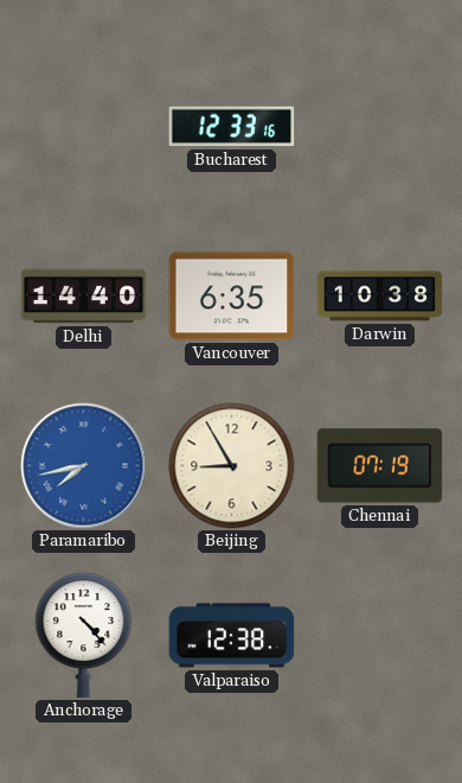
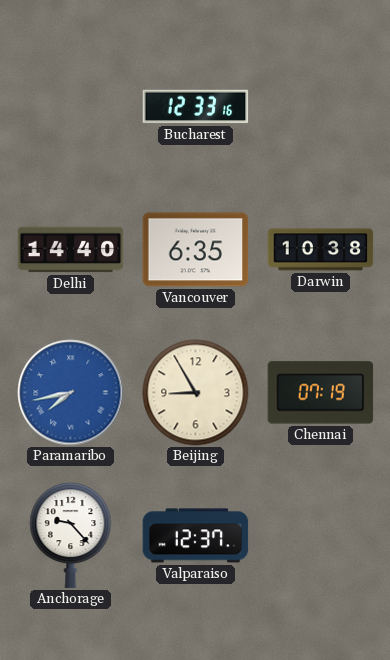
Anchorage: 4:23 -> 9:23
Valparaiso: 12:38 -> 12:37
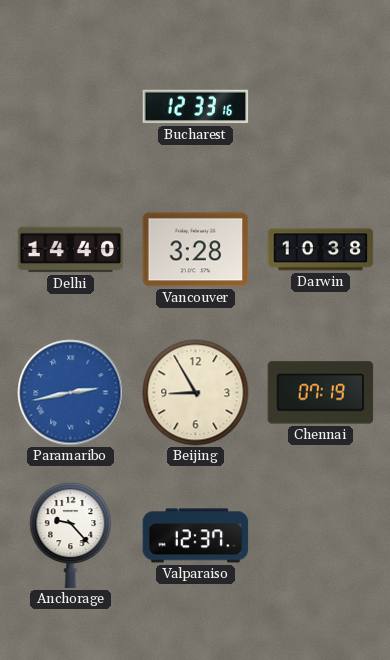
Vancouver: 6:35 -> 3:28
Paramaribo: 7:43 -> 2:43
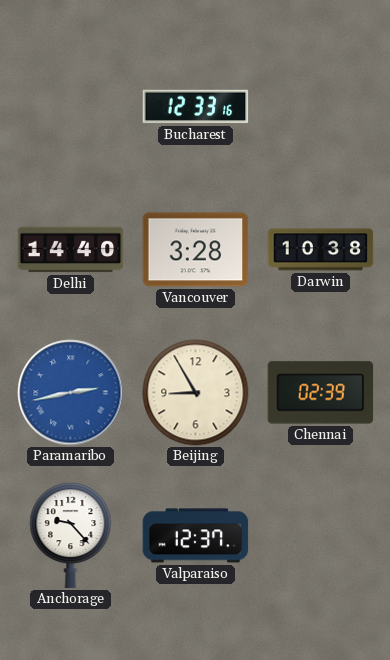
Chennai: 07:19 -> 02:39
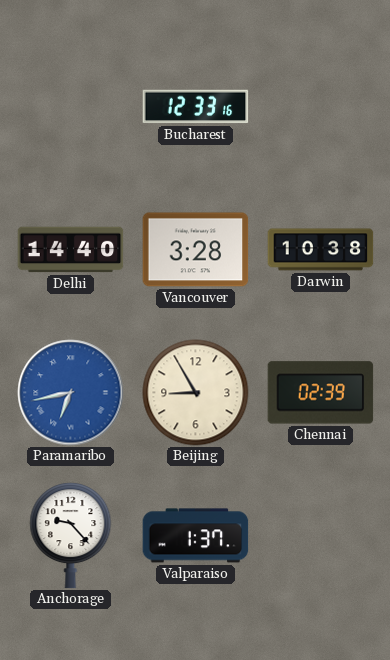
Paramaribo: 2:43 -> 6:43
Valparaiso: 12:37 -> 1:37
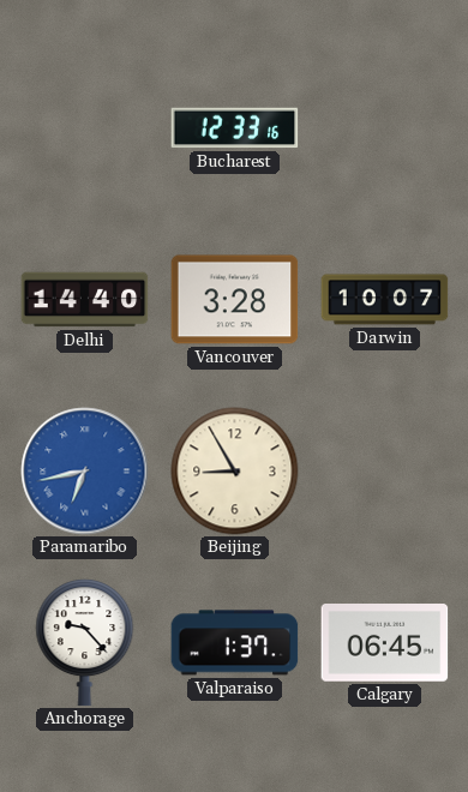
Darwin: 10:38 -> 10:07
Chennai: 02:39 -> none
Calgary: none -> 06:45
